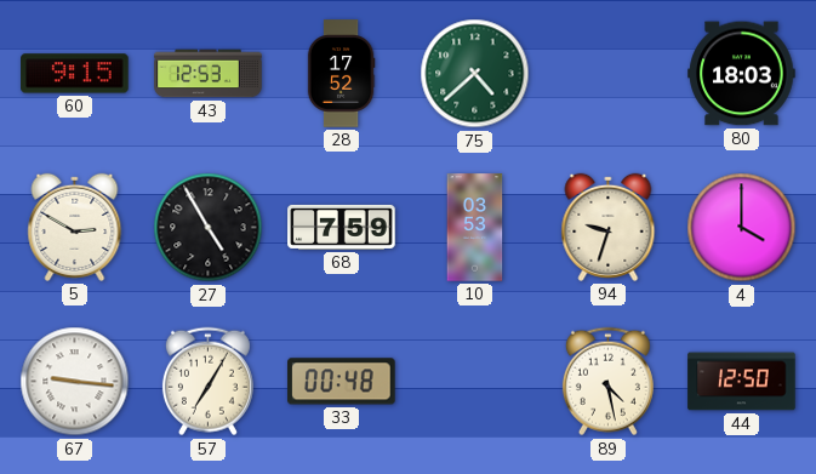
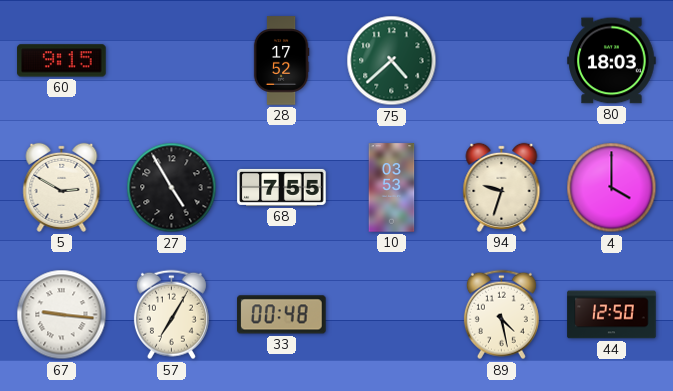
43: 12:53 -> none
68: 7:59 -> 7:55
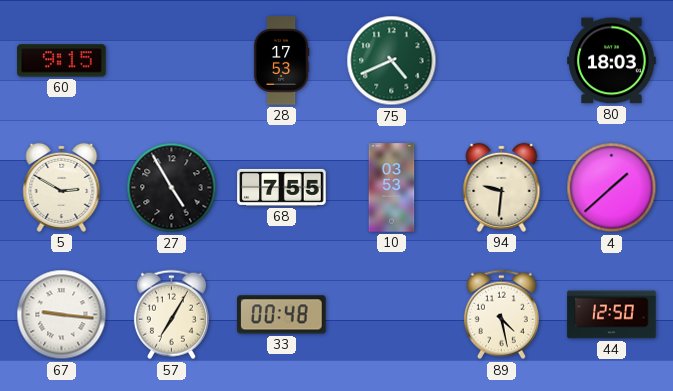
28: 17:52 -> 17:53
75: 4:38 -> 4:41
94: 9:33 -> 9:31
4: 4:00 -> 1:38
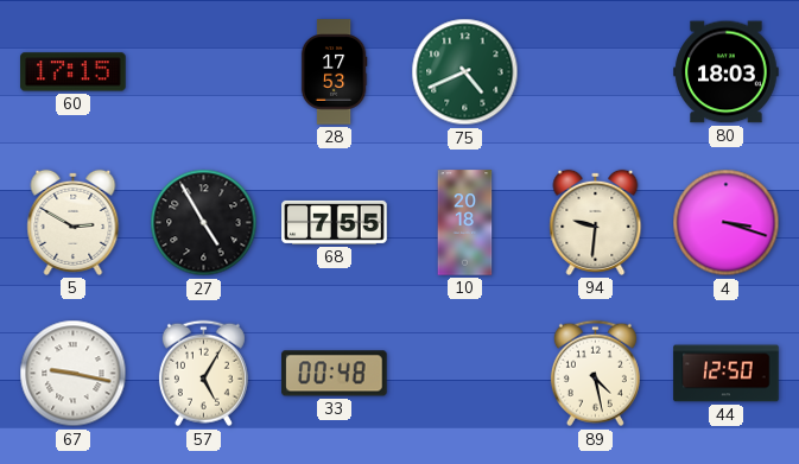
60: 9:15 -> 17:15
10: 03:53 -> 20:18
4: 1:38 -> 3:18
67: 9:16 -> 9:17
57: 7:05 -> 5:05
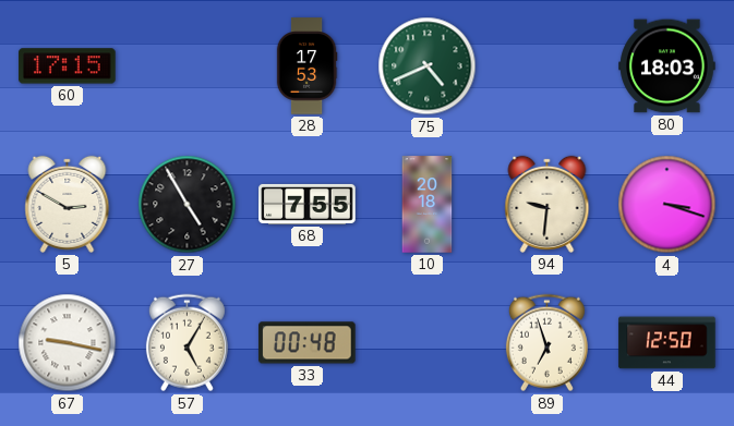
89: 4:28 -> 6:57
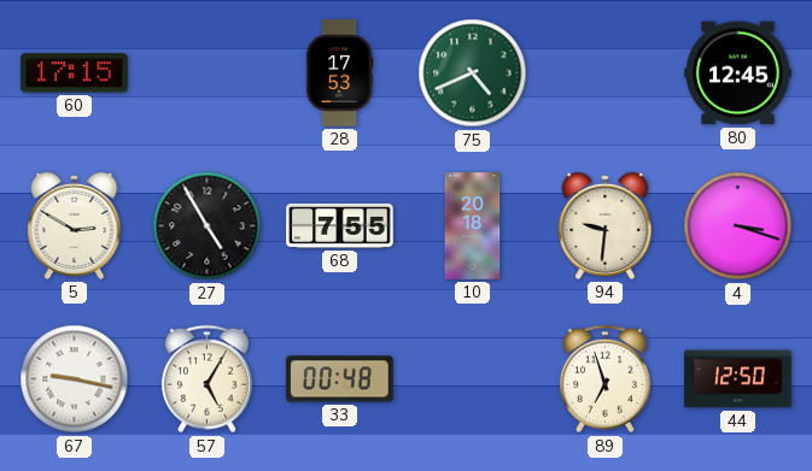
80: 18:03 -> 12:45
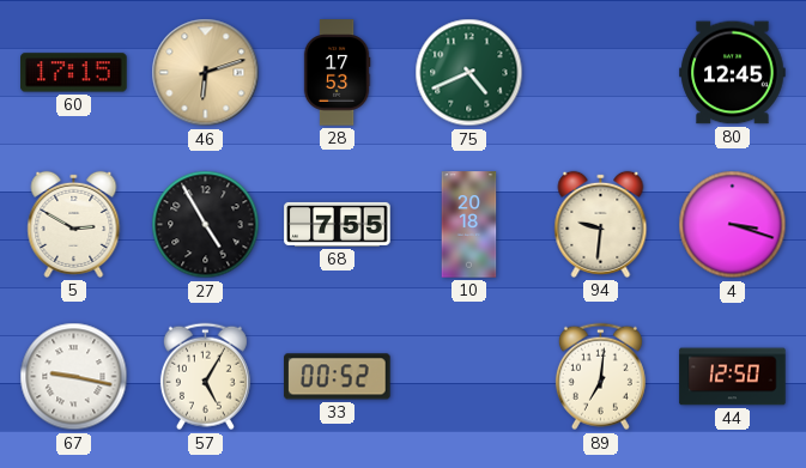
46: none -> 6:12
33: 00:48 -> 00:52
89: 6:57 -> 7:01
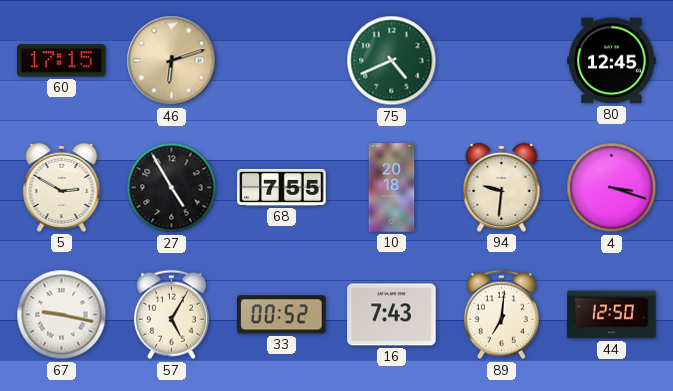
28: 17:53 -> none
16: none -> 7:43
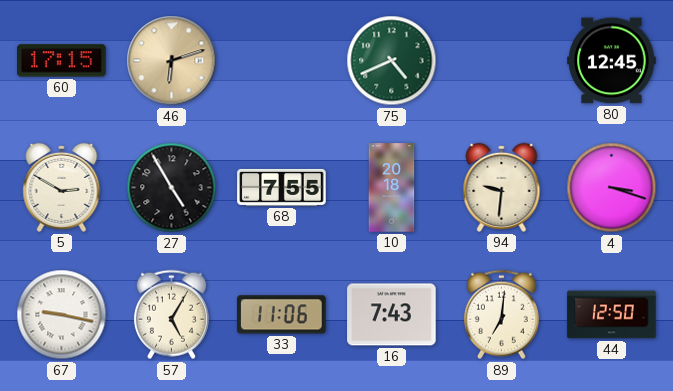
33: 00:52 -> 11:06
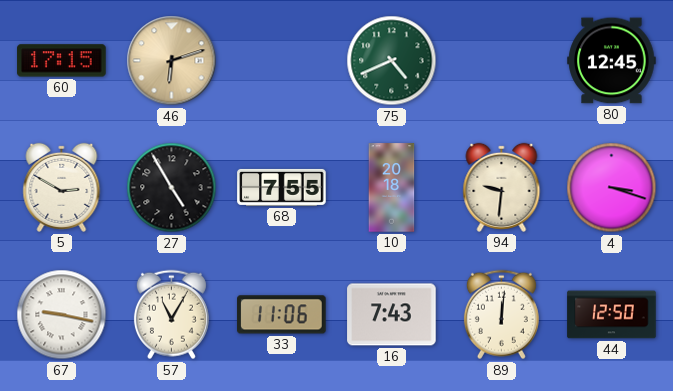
57: 5:05 -> 11:05
89: 7:01 -> 12:01
